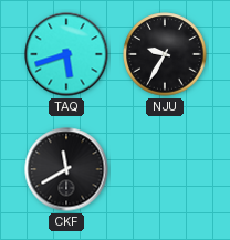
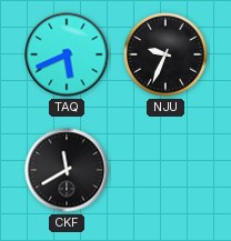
TAQ: 5:42 -> 5:41
NJU: 9:35 -> 9:34
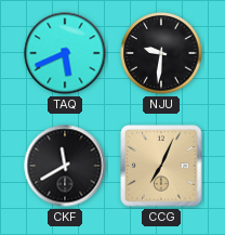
NJU: 9:34 -> 9:31
CCG: none -> 7:04
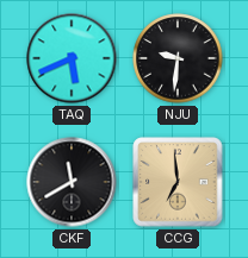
CCG: 7:04 -> 6:59
